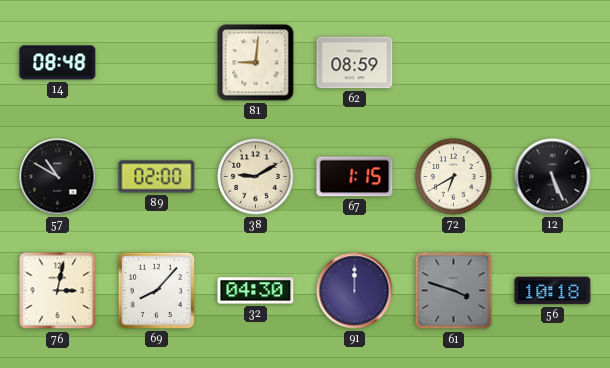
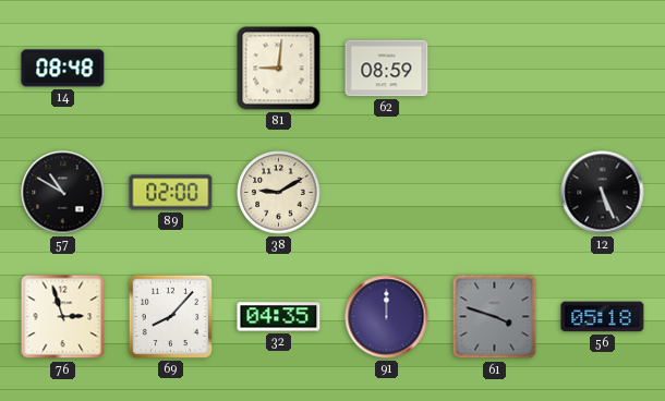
67: 1:15 -> none
72: 6:40 -> none
76: 3:02 -> 2:57
32: 04:30 -> 04:35
56: 10:18 -> 05:18
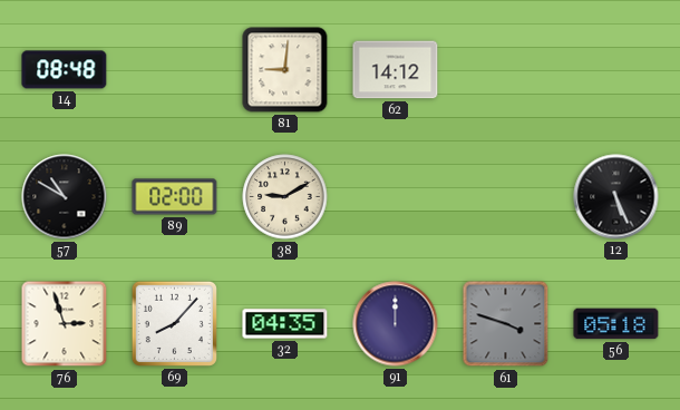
62: 08:59 -> 14:12
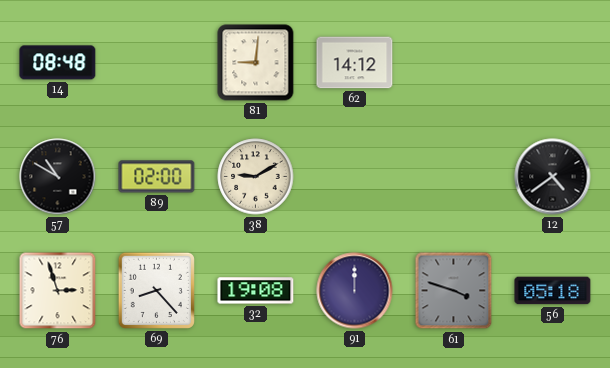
12: 5:26 -> 4:39
69: 8:07 -> 8:23
32: 04:35 -> 19:08
